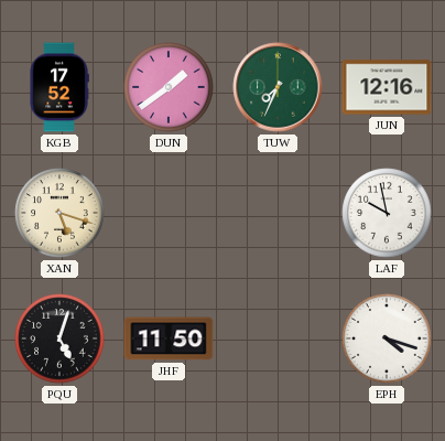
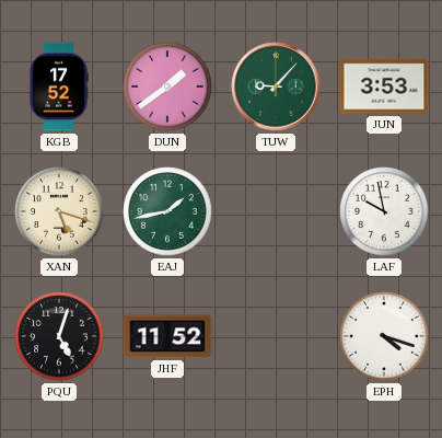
TUW: 7:34 -> 9:07
JUN: 12:16 -> 3:53
EAJ: none -> 1:43
JHF: 11:50 -> 11:52
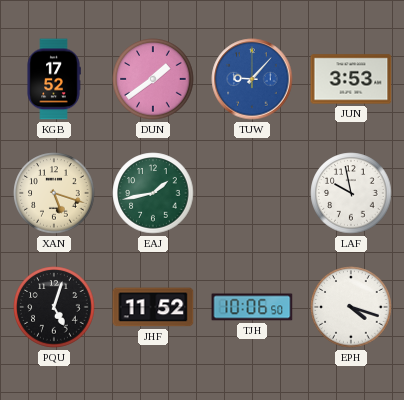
TUW dial: green -> blue
TJH: none -> 10:06
